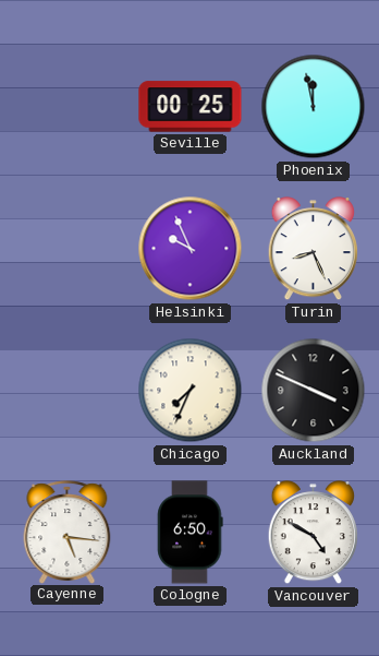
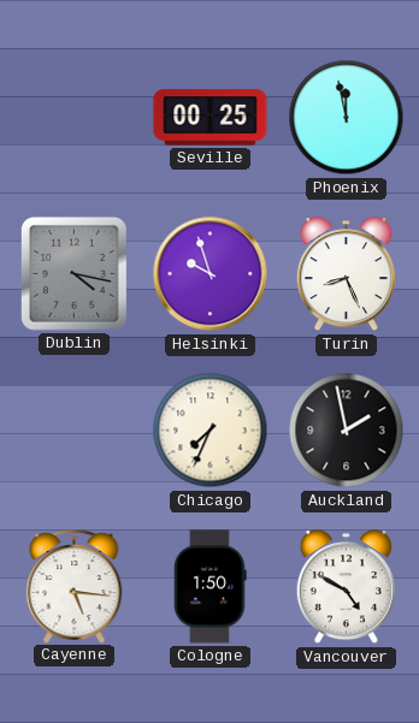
Dublin: none -> 4:17
Helsinki: 9:56 -> 9:57
Auckland: 3:49 -> 1:58
Cologne: 6:50 -> 1:50
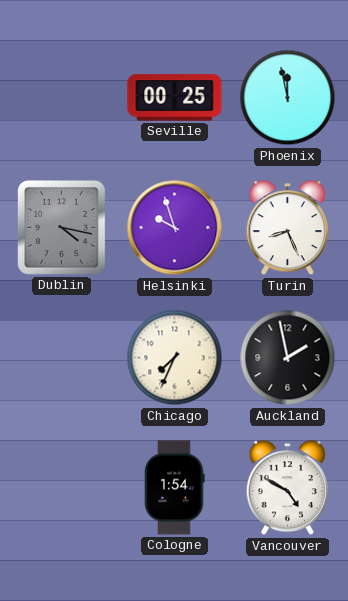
Cayenne: 5:16 -> none
Cologne: 1:50 -> 1:54
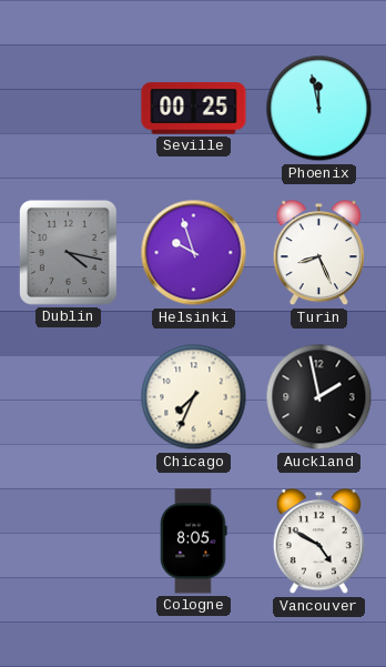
Cologne: 1:54 -> 8:05
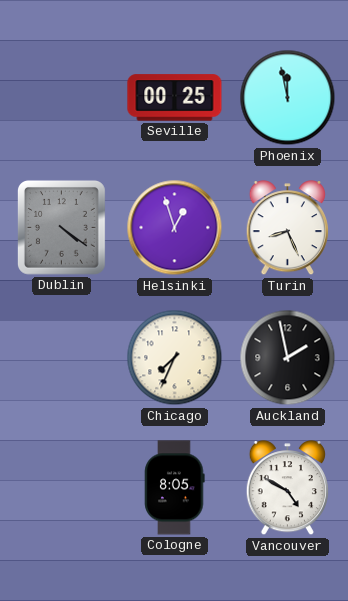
Dublin: 4:17 -> 4:21
Helsinki: 9:57 -> 12:57
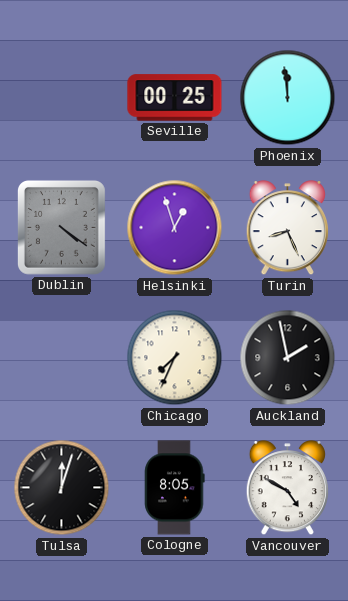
Phoenix: 11:58 -> 11:59
Tulsa: none -> 12:03
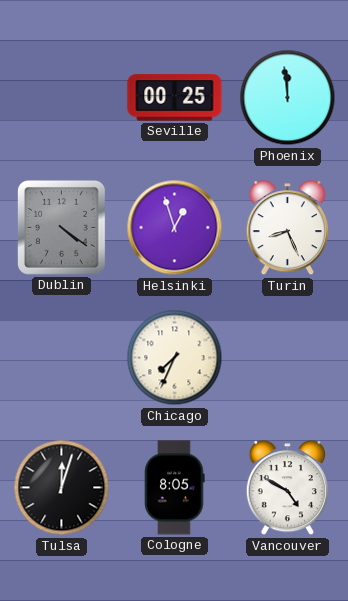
Auckland: 1:58 -> none
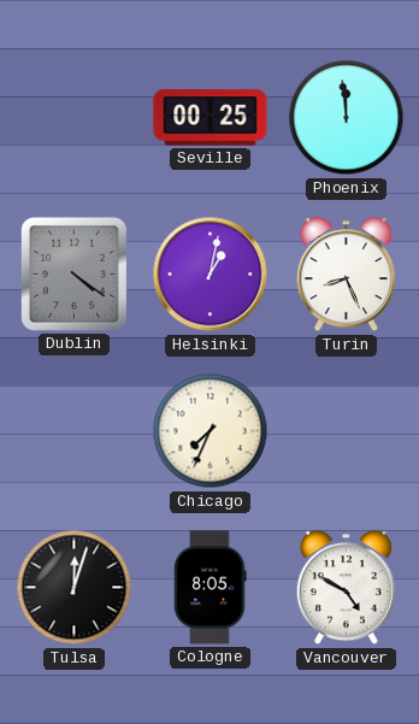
Helsinki: 12:57 -> 1:02
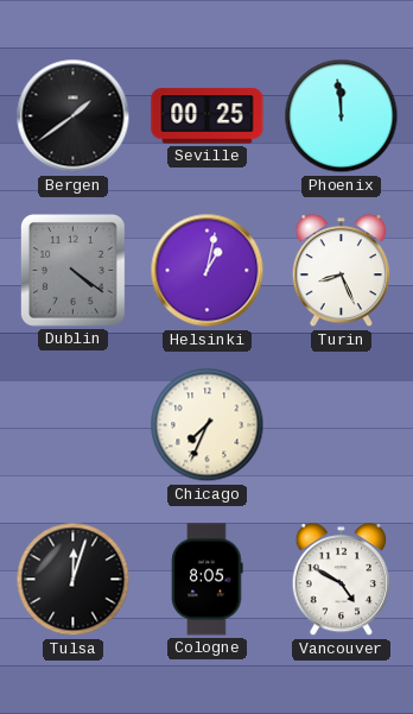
Bergen: none -> 1:39
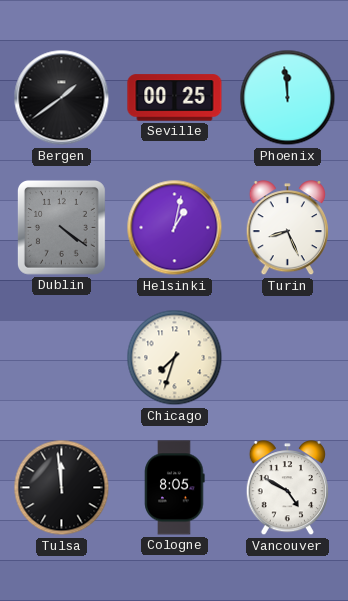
Chicago: 7:34 -> 7:33
Tulsa: 12:03 -> 11:59
